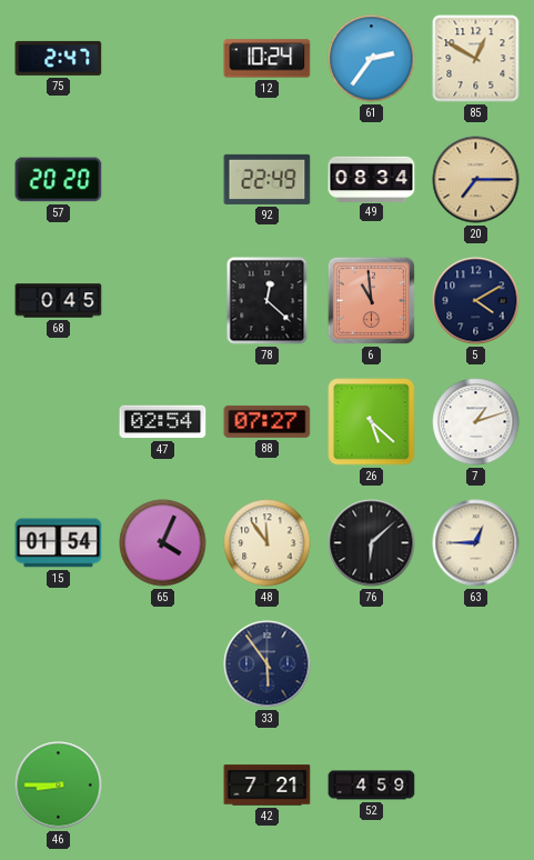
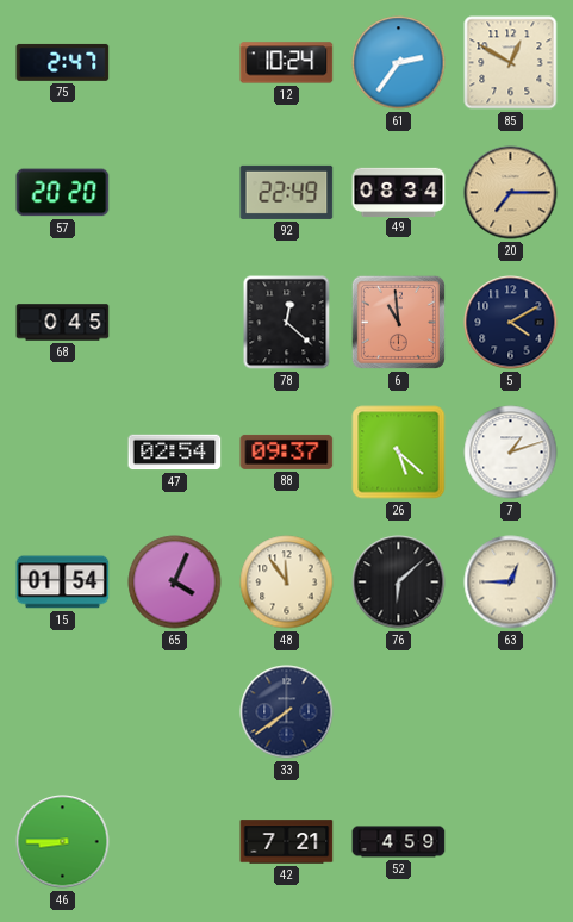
88: 07:27 -> 09:37
33: 5:54 -> 7:39
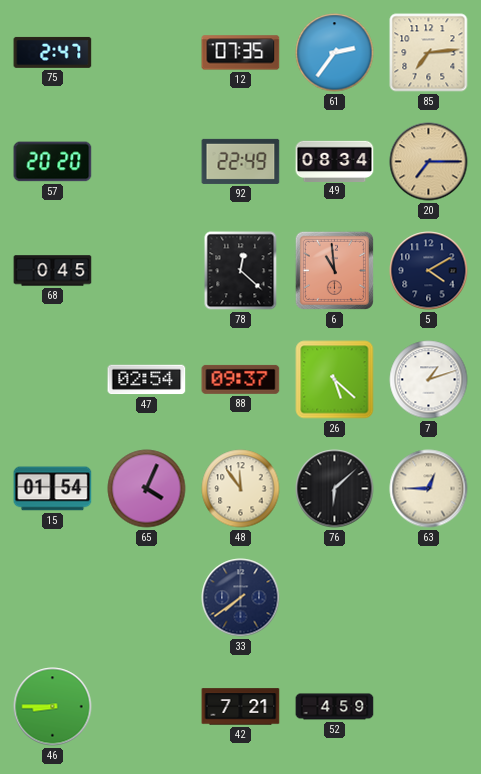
12: 10:24 -> 07:35
85: 12:50 -> 7:14
